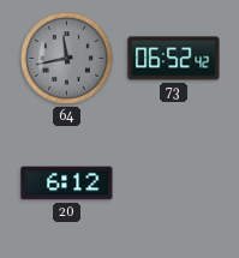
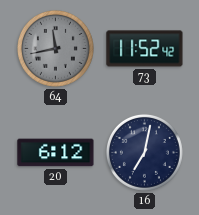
73: 06:52 -> 11:52
16: none -> 7:02
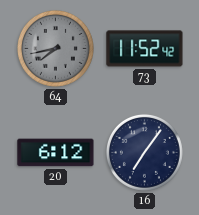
64: 11:43 -> 7:43
16: 7:02 -> 7:06
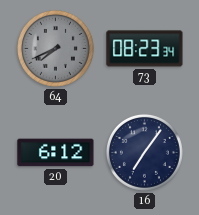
64: 7:43 -> 7:41
73: 11:52 -> 08:23
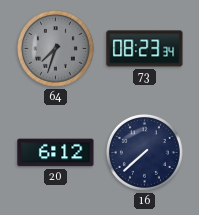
64: 7:41 -> 7:33
16: 7:06 -> 7:38
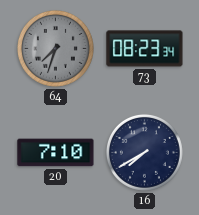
20: 6:12 -> 7:10
16: 7:38 -> 7:40
